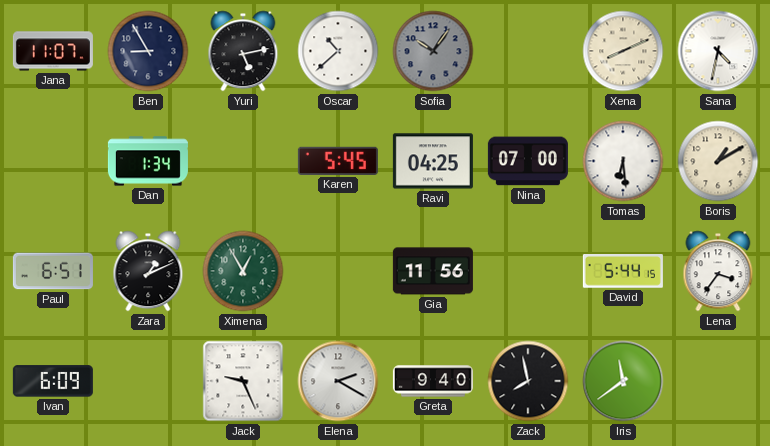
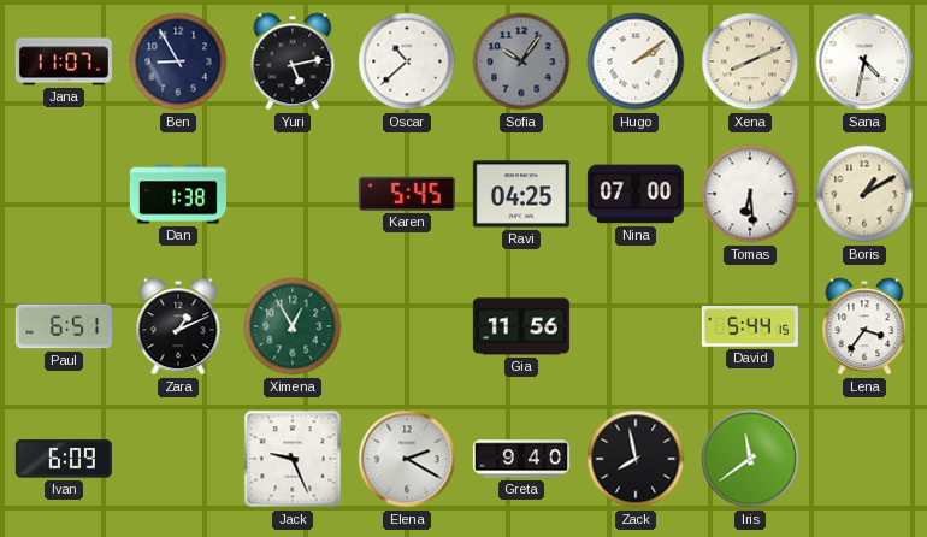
Hugo: none -> 2:09
Dan: 1:34 -> 1:38
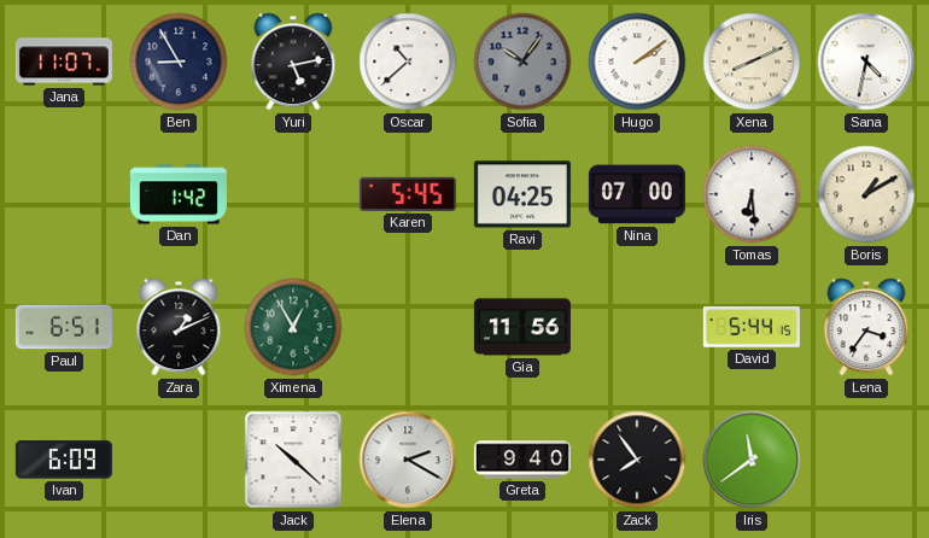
Dan: 1:38 -> 1:42
Jack: 9:26 -> 10:22
Zack: 7:58 -> 7:54
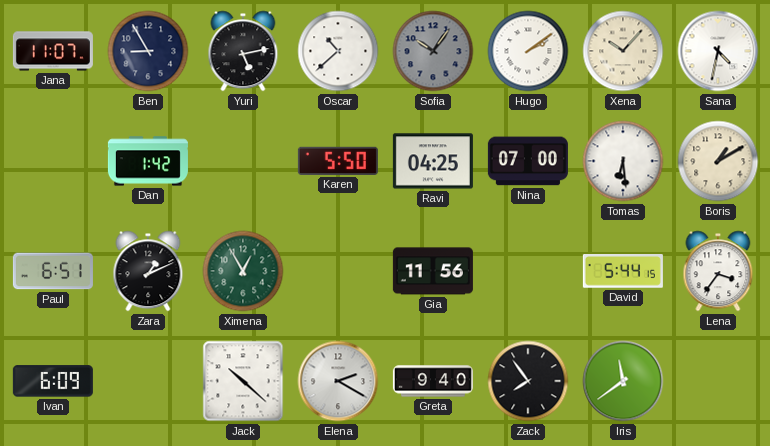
Xena: 8:11 -> 10:07
Karen: 5:45 -> 5:50
